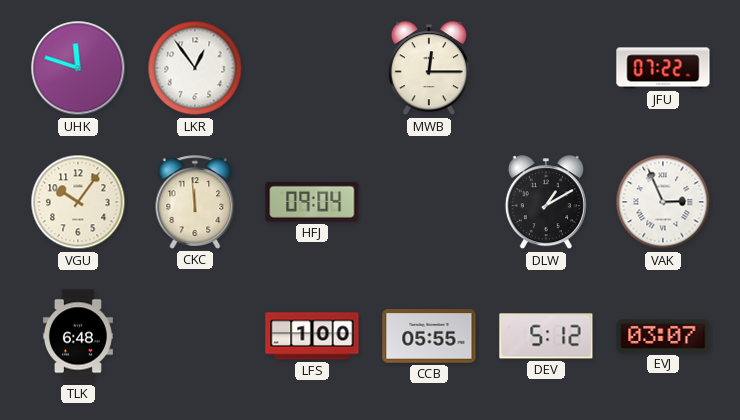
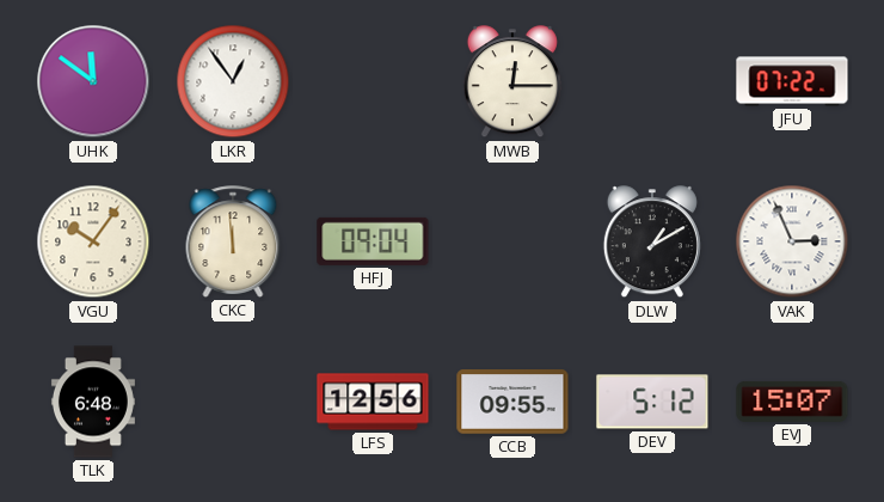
UHK: 11:48 -> 11:51
LFS: 1:00 -> 12:56
CCB: 05:55 -> 09:55
EVJ: 03:07 -> 15:07
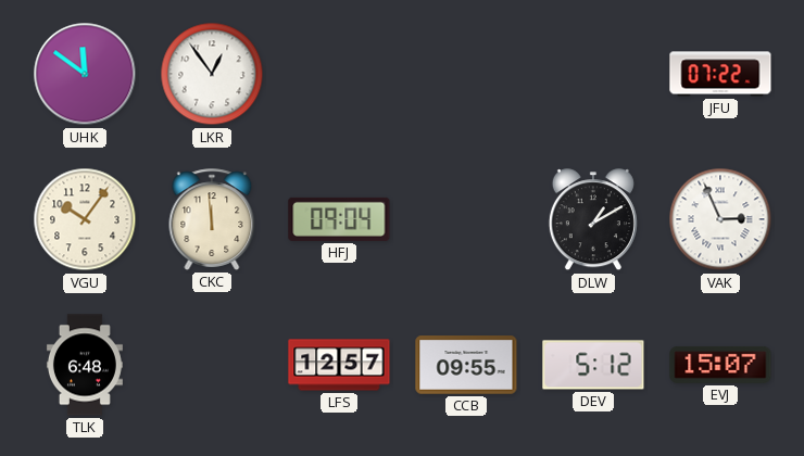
MWB: 12:15 -> none
LFS: 12:56 -> 12:57
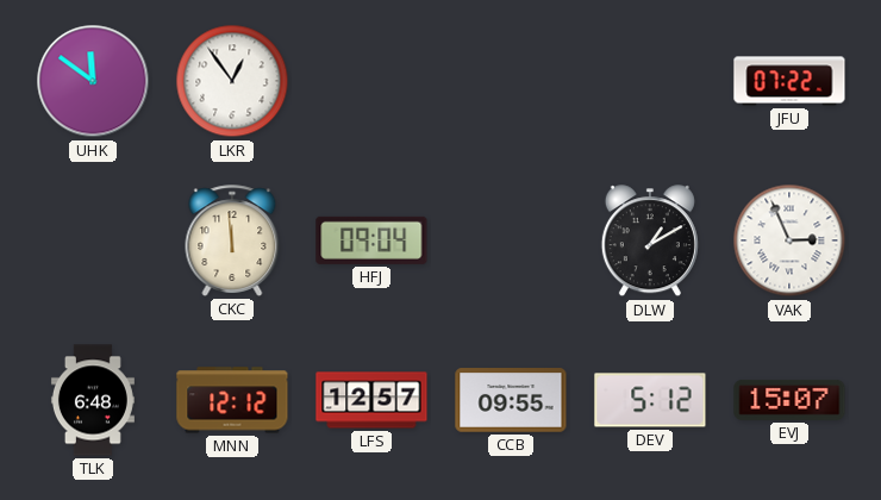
VGU: 10:06 -> none
MNN: none -> 12:12
